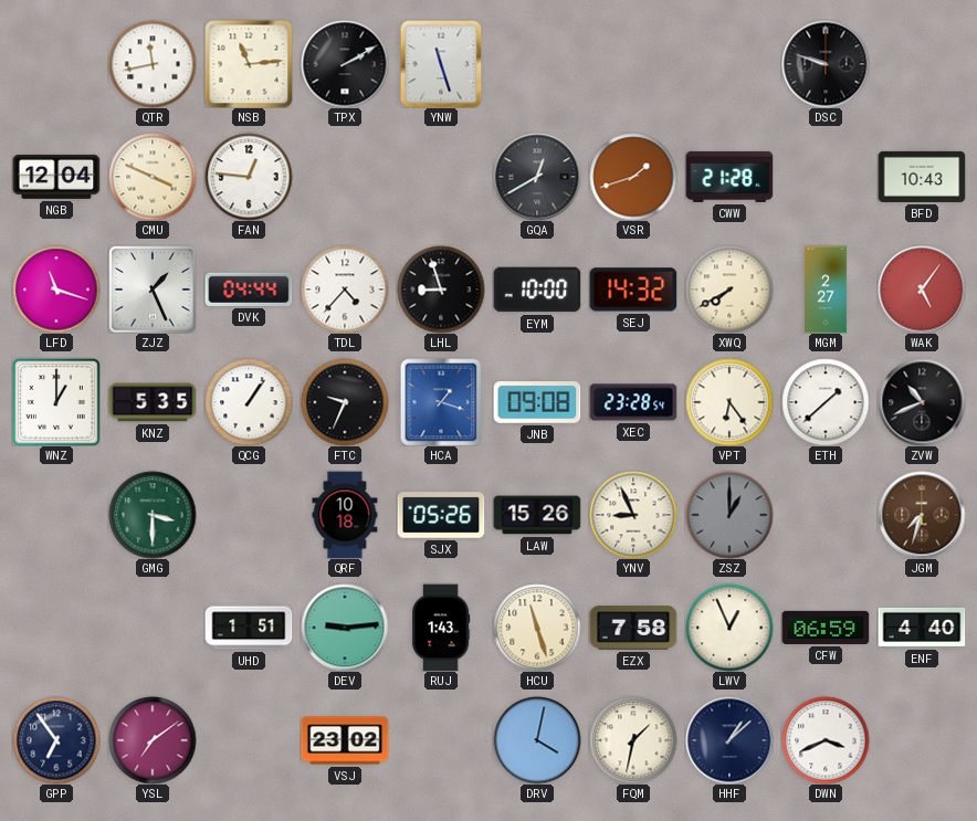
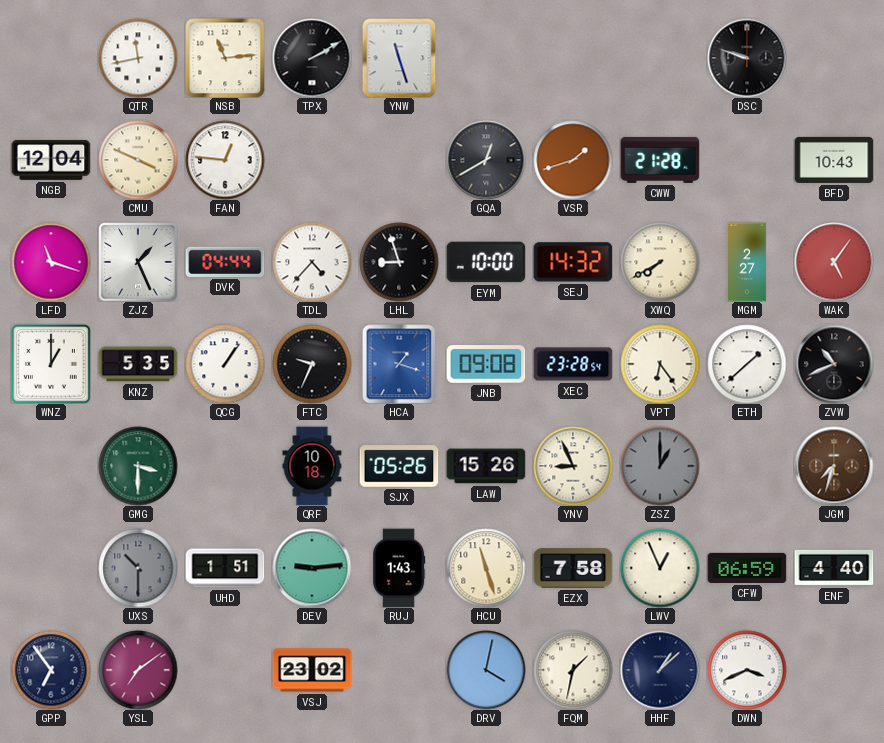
UXS: none -> 10:30
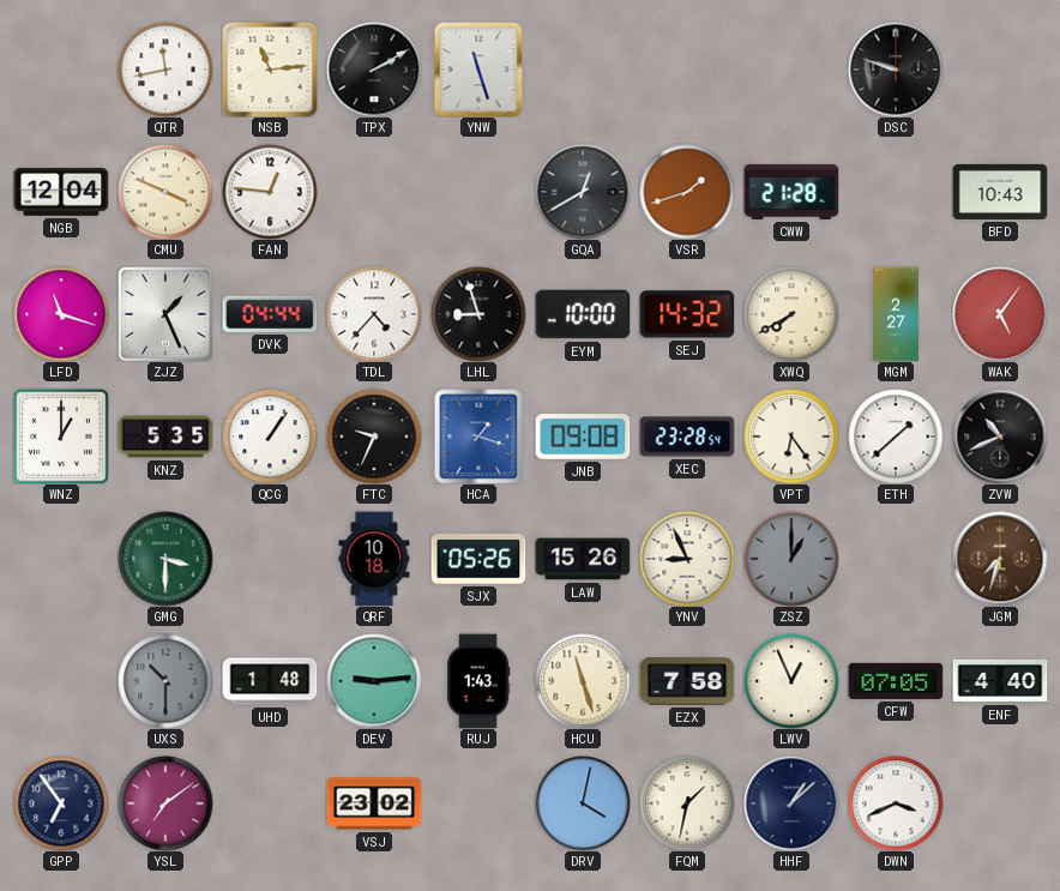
UHD: 1:51 -> 1:48
CFW: 06:59 -> 07:05
